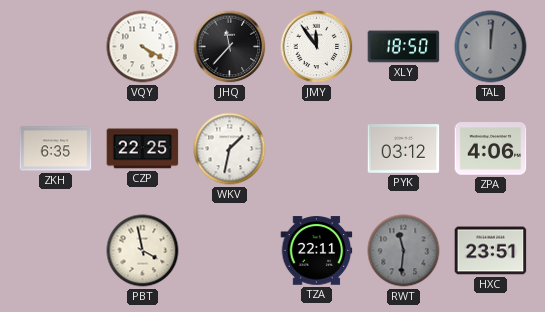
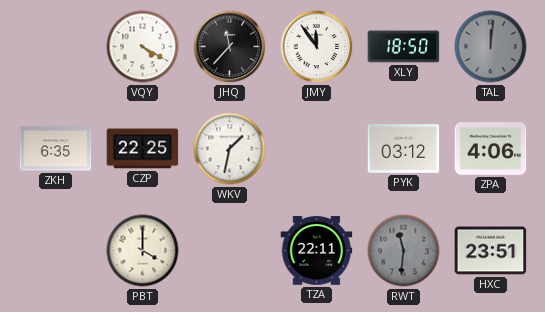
PBT: 3:58 -> 4:00
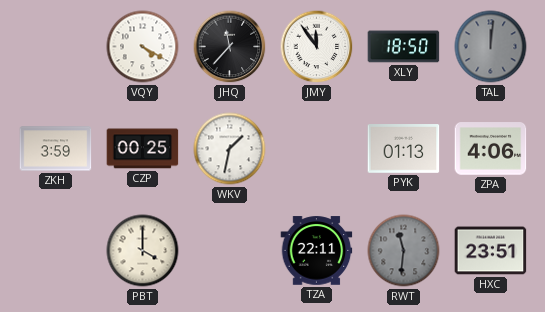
ZKH: 6:35 -> 3:59
CZP: 22:25 -> 00:25
PYK: 03:12 -> 01:13
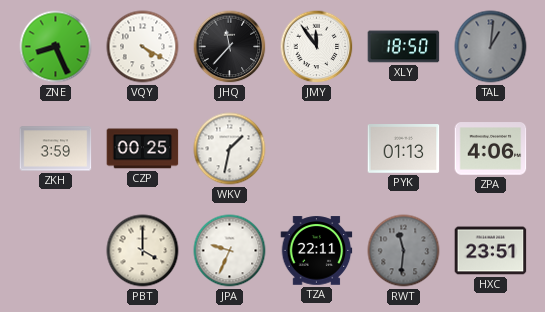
ZNE: none -> 8:26
TAL: 12:01 -> 1:01
JPA: none -> 9:34
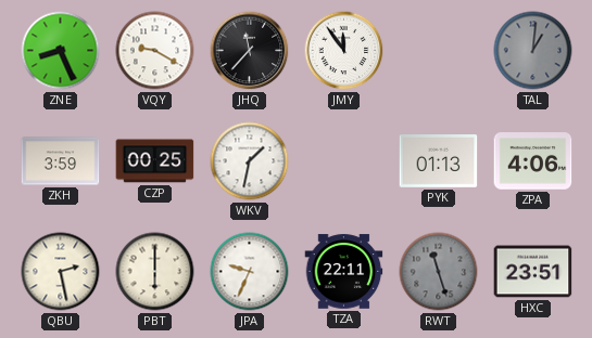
VQY: 4:20 -> 9:20
XLY: 18:50 -> none
QBU: none -> 2:28
PBT: 4:00 -> 6:00
RWT: 11:31 -> 11:27
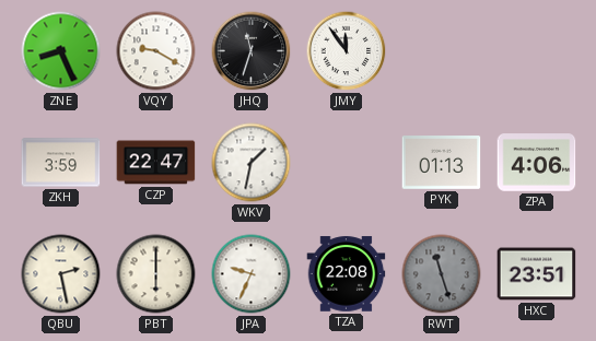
JHQ: 11:37 -> 11:33
TAL: 1:01 -> none
CZP: 00:25 -> 22:47
TZA: 22:11 -> 22:08
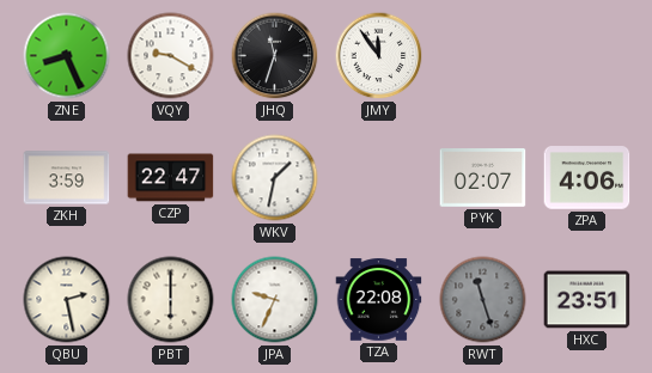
PYK: 01:13 -> 02:07
